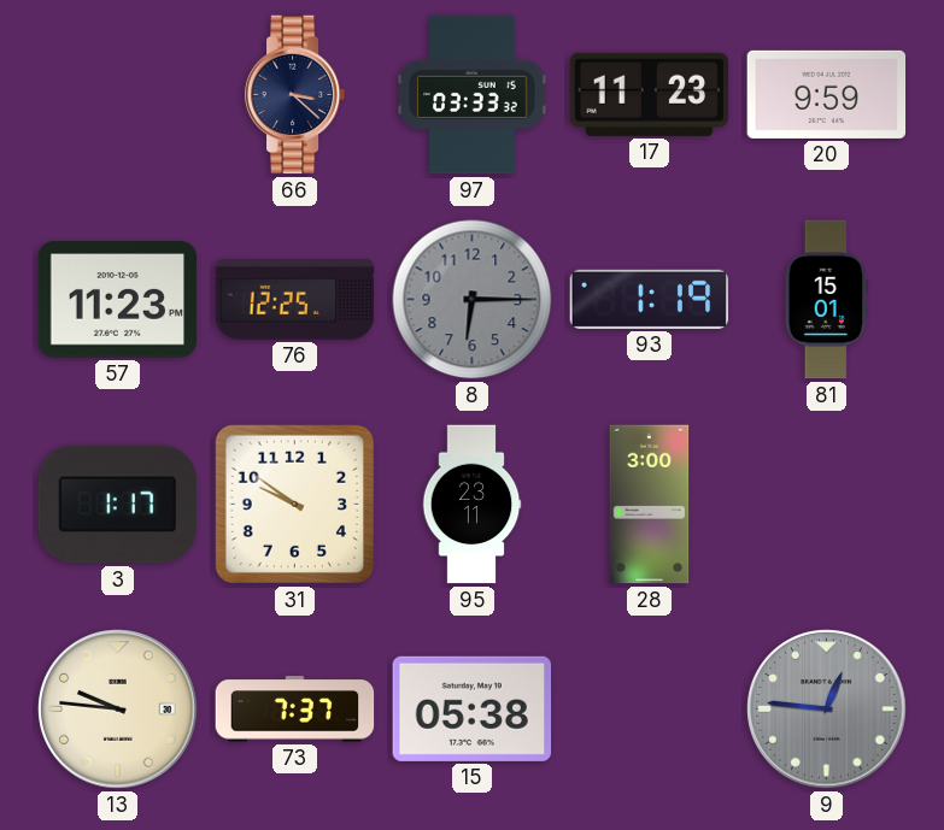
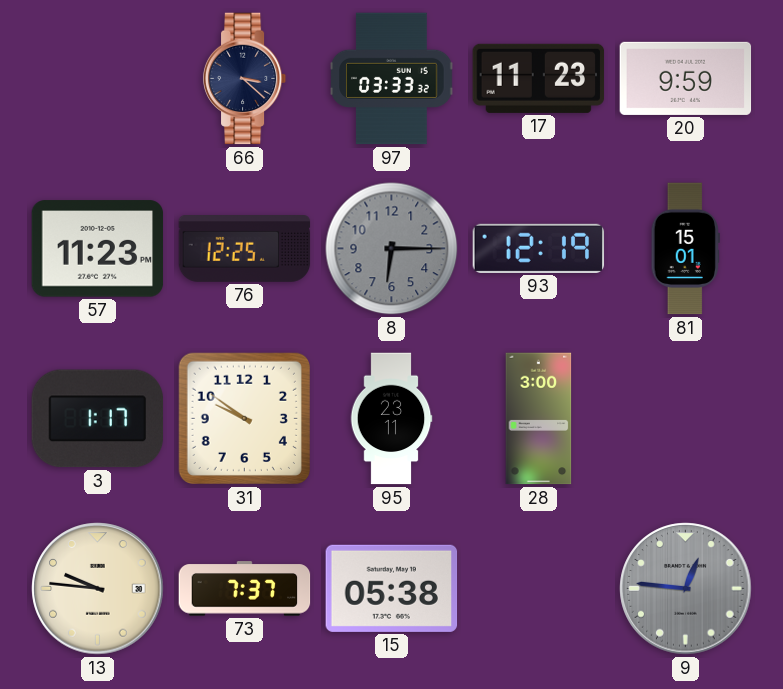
93: 1:19 -> 12:19
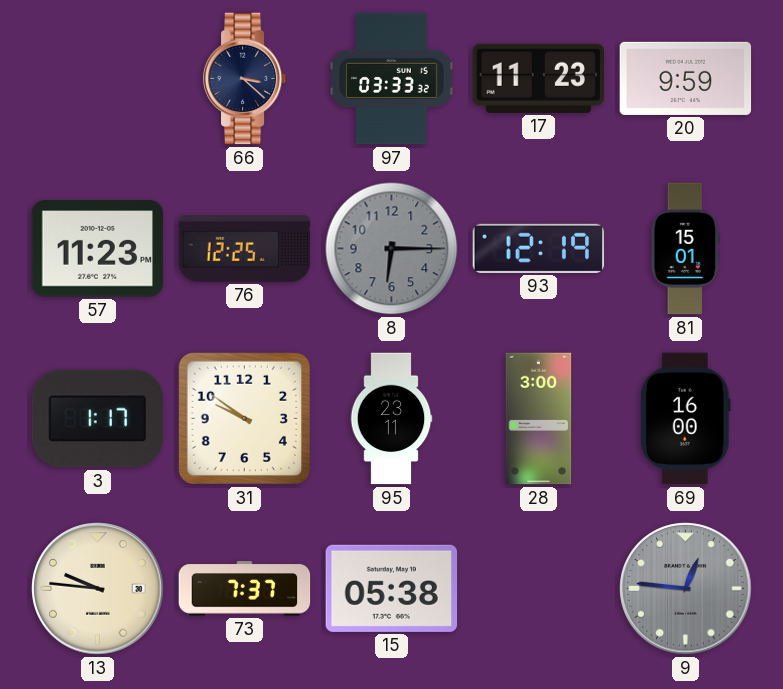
69: none -> 16:00
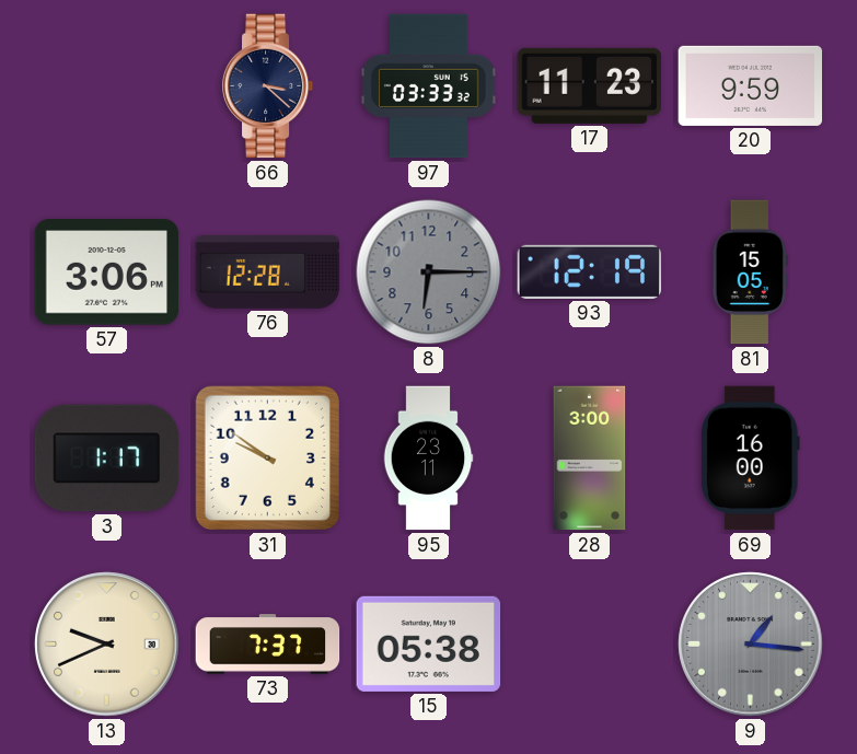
57: 11:23 -> 3:06
76: 12:25 -> 12:28
81: 15:01 -> 15:05
13: 9:46 -> 9:41
9: 12:46 -> 1:16
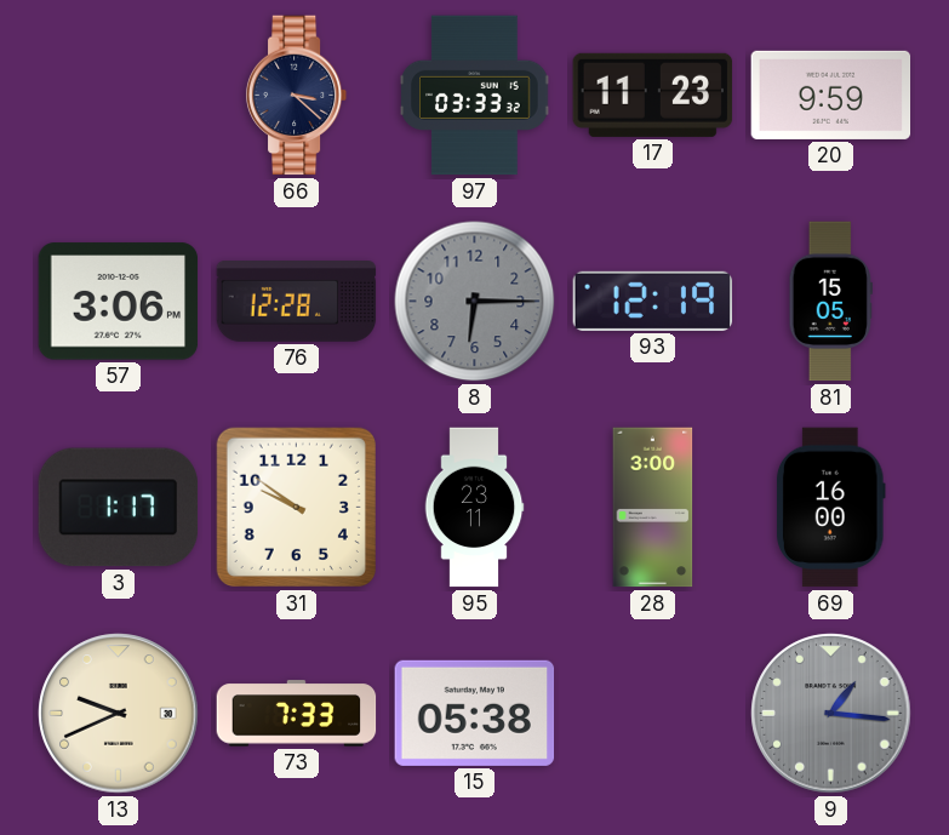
73: 7:37 -> 7:33
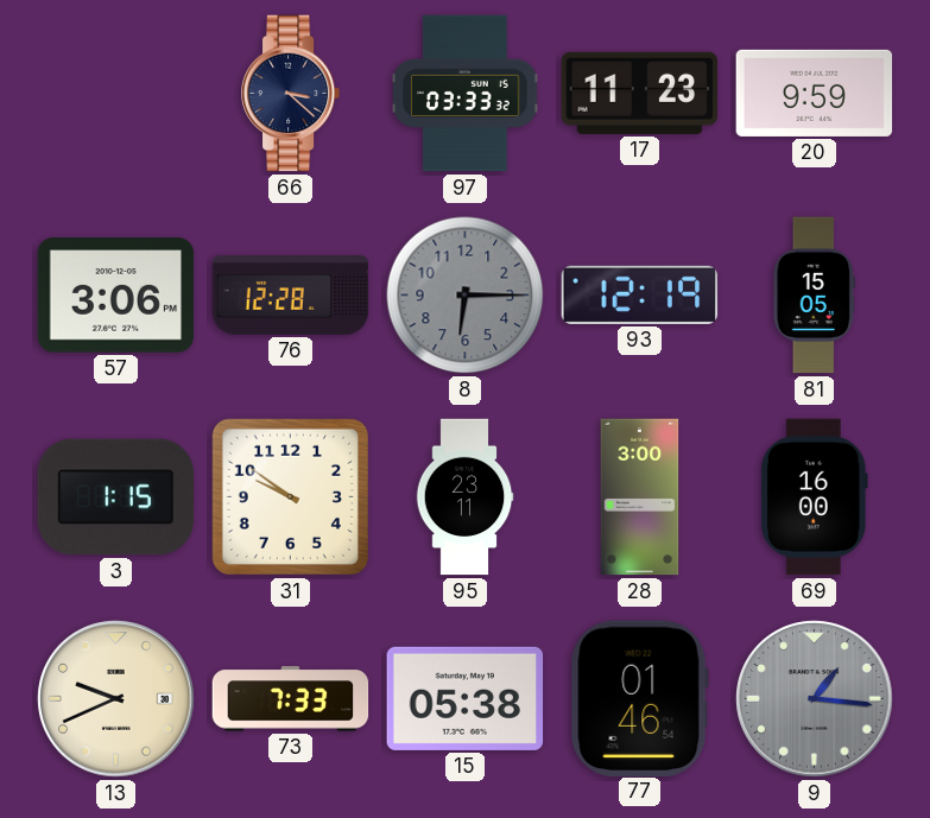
3: 1:17 -> 1:15
77: none -> 01:46
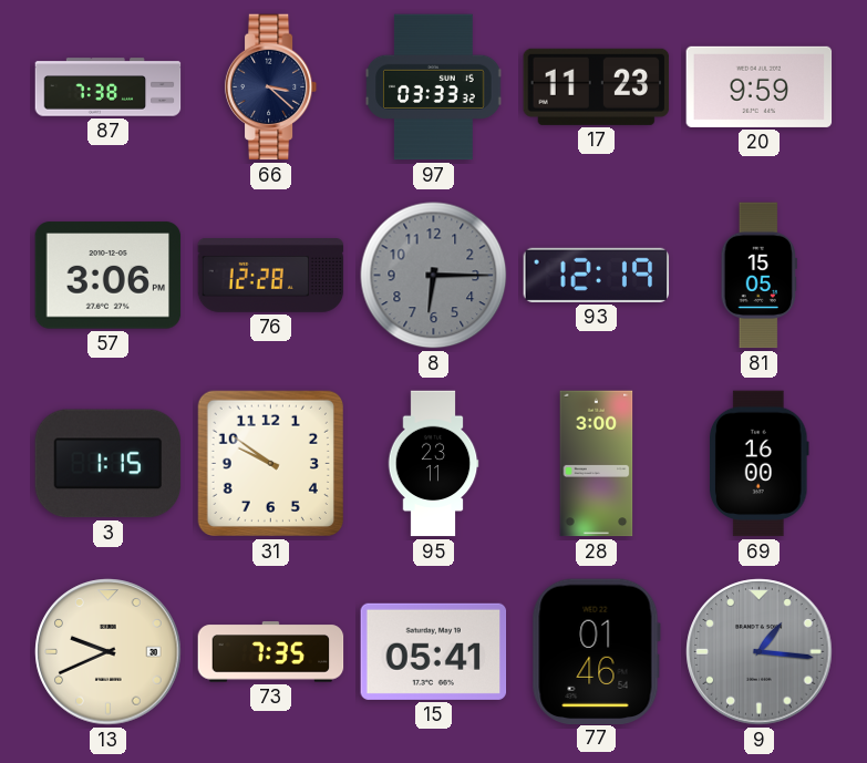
87: none -> 7:38
73: 7:33 -> 7:35
15: 05:38 -> 05:41
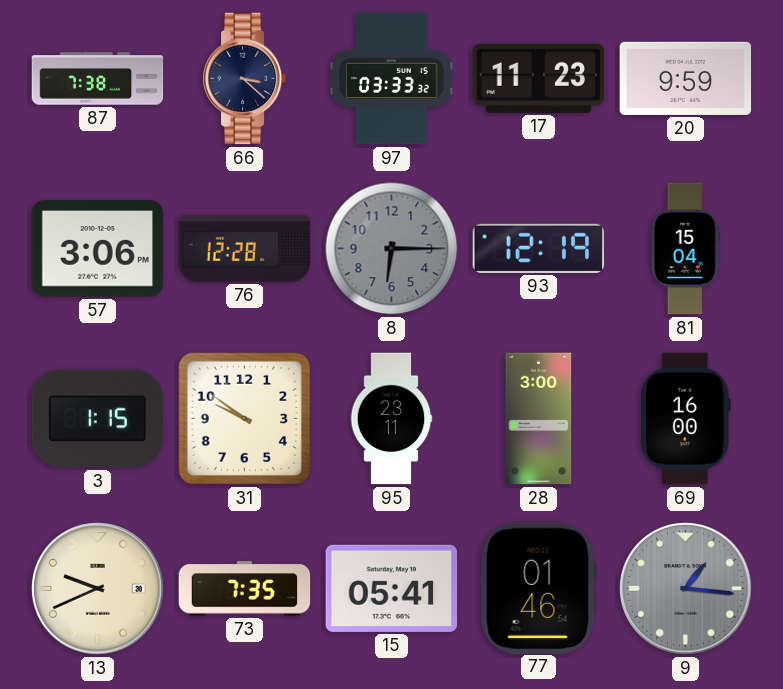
81: 15:05 -> 15:04
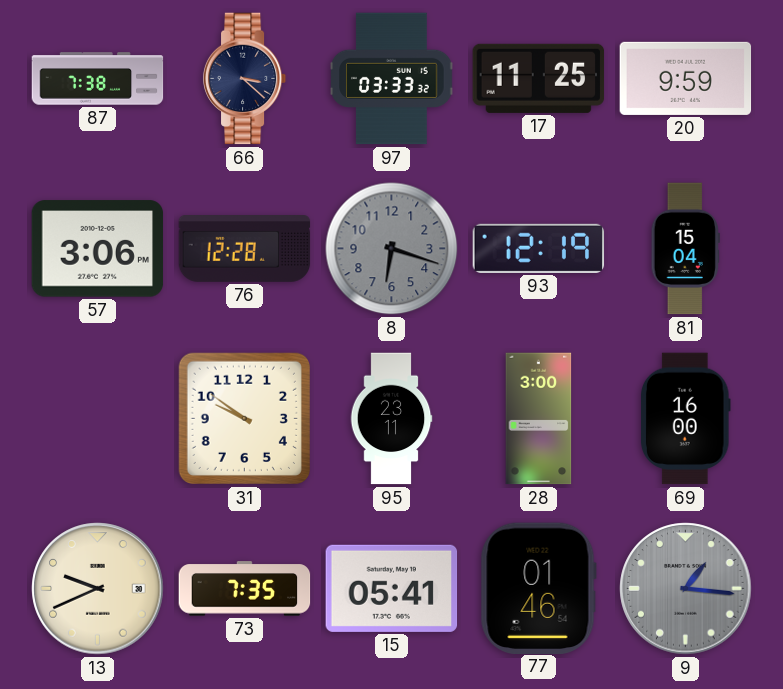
17: 11:23 -> 11:25
8: 6:15 -> 6:18
3: 1:15 -> none
